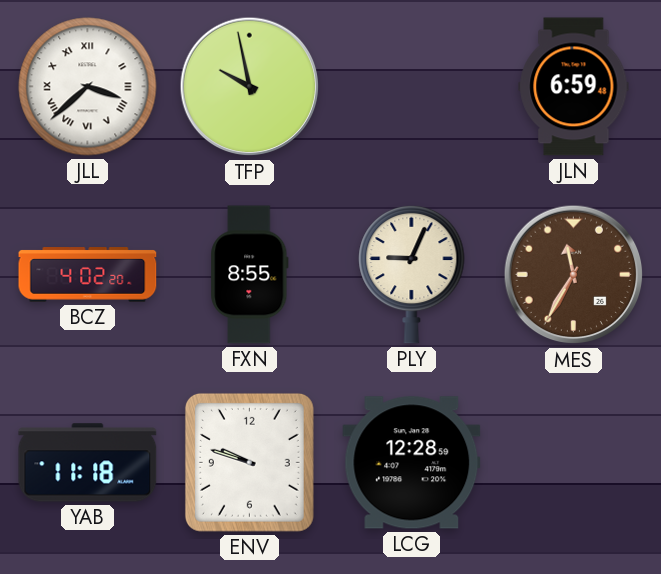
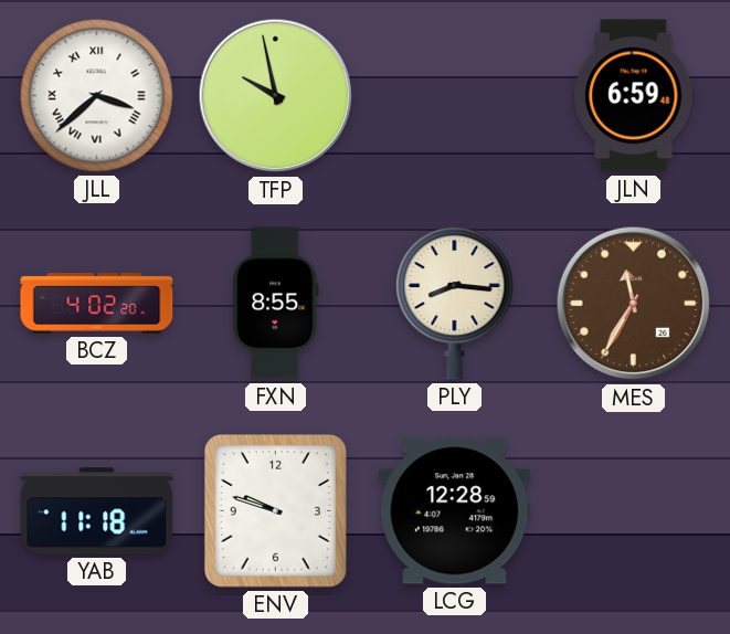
PLY: 9:04 -> 8:16
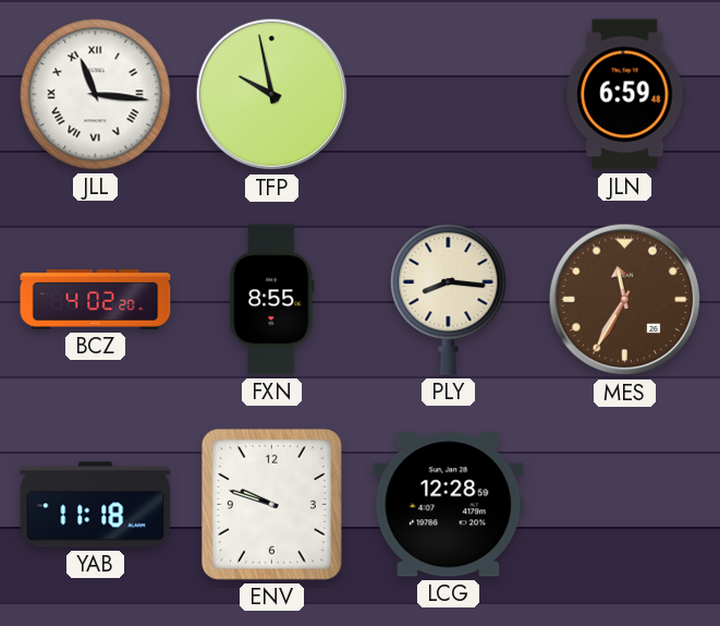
JLL: 3:38 -> 11:16
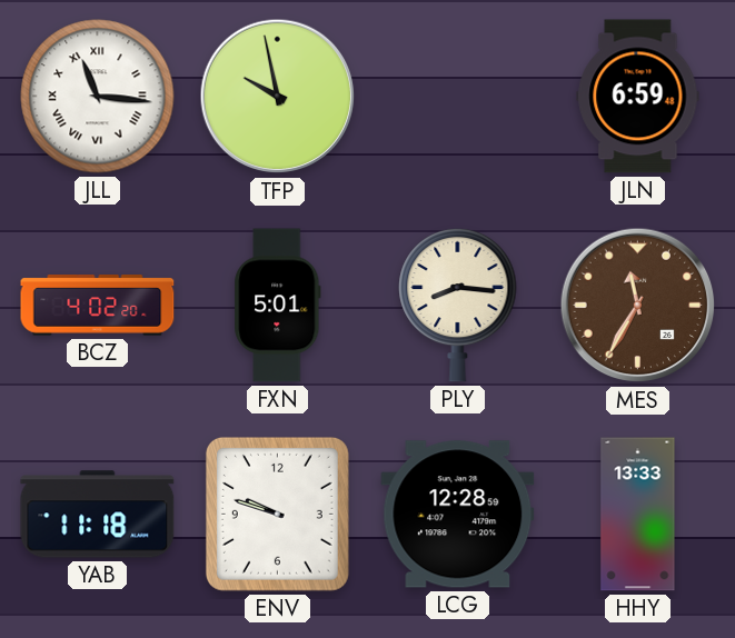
FXN: 8:55 -> 5:01
HHY: none -> 13:33
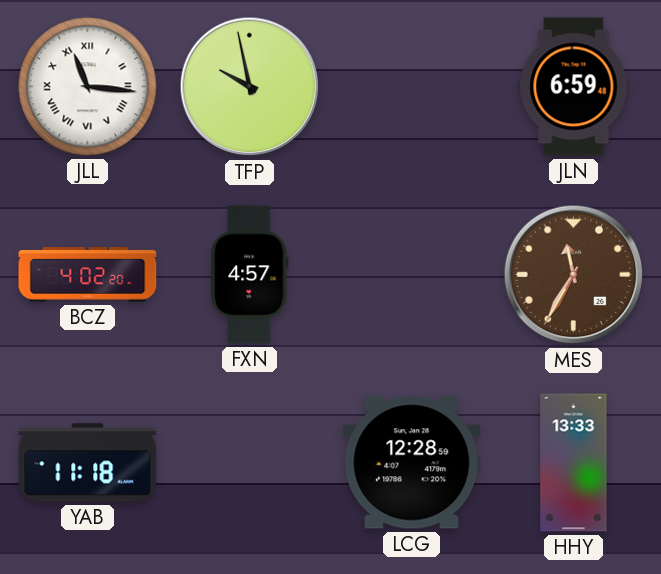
FXN: 5:01 -> 4:57
PLY: 8:16 -> none
ENV: 9:48 -> none
